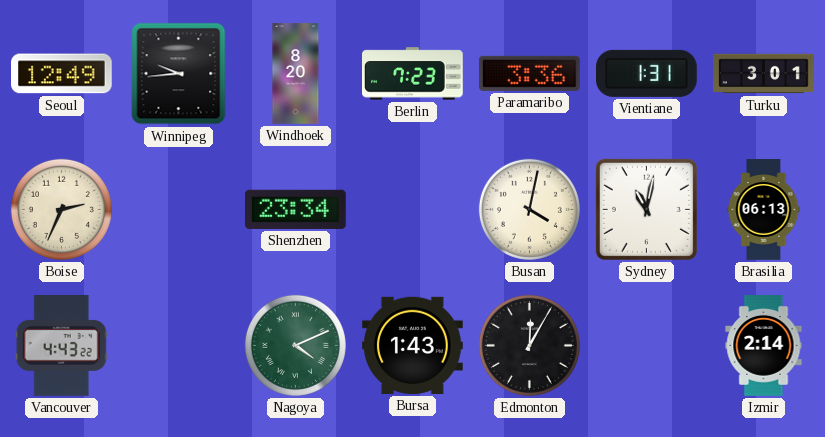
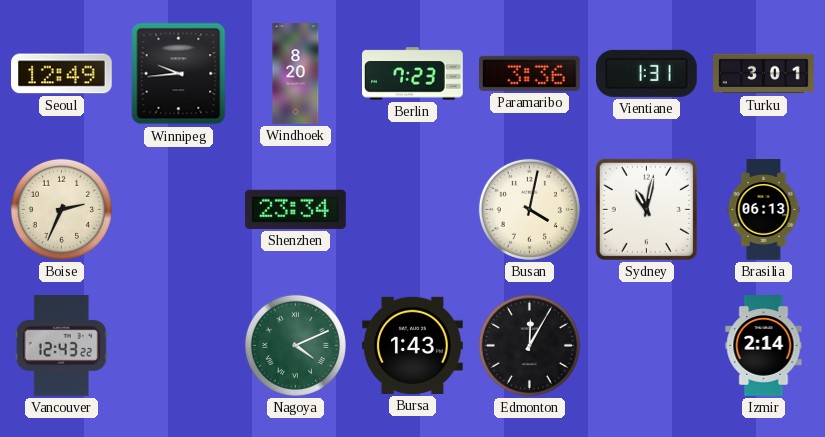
Vancouver: 4:43 -> 12:43
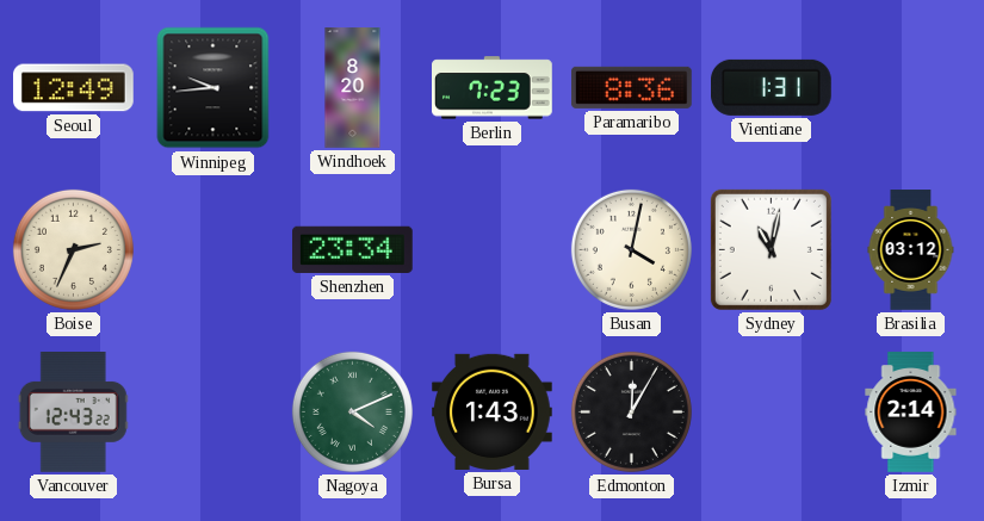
Paramaribo: 3:36 -> 8:36
Turku: 3:01 -> none
Brasilia: 06:13 -> 03:12
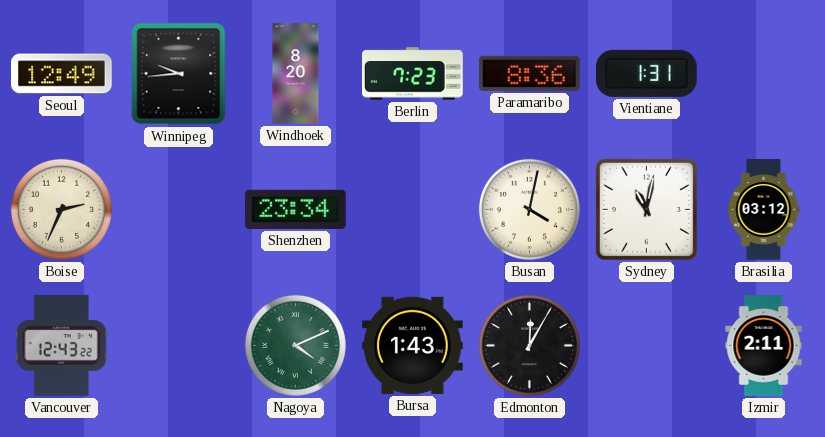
Izmir: 2:14 -> 2:11
